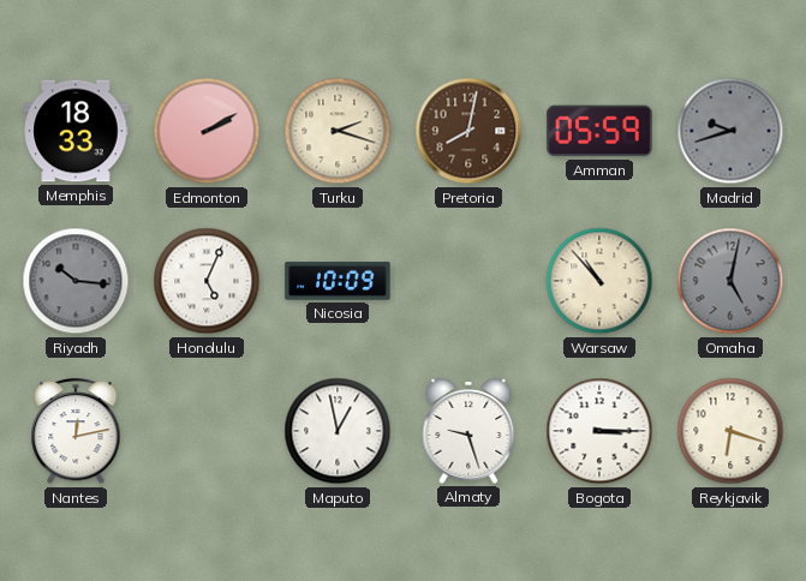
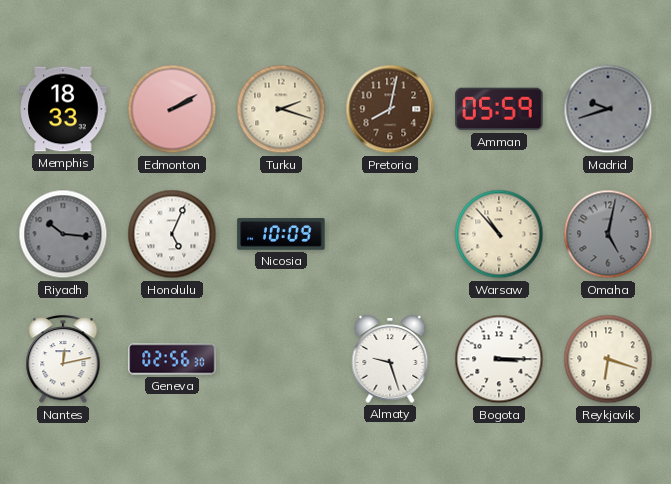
Geneva: none -> 02:56
Maputo: 12:58 -> none
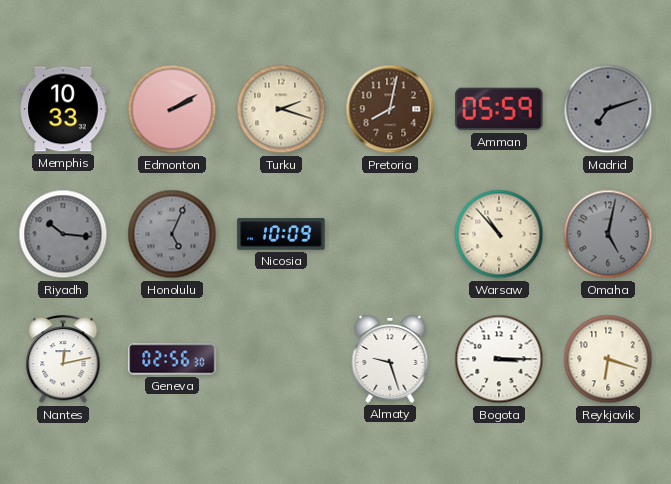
Memphis: 18:33 -> 10:33
Madrid: 9:42 -> 7:12
Honolulu dial: white -> grey
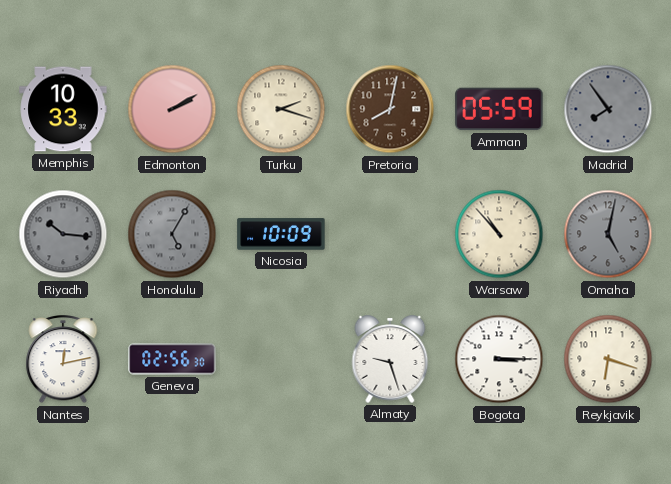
Madrid: 7:12 -> 7:54
Honolulu: 5:04 -> 5:05
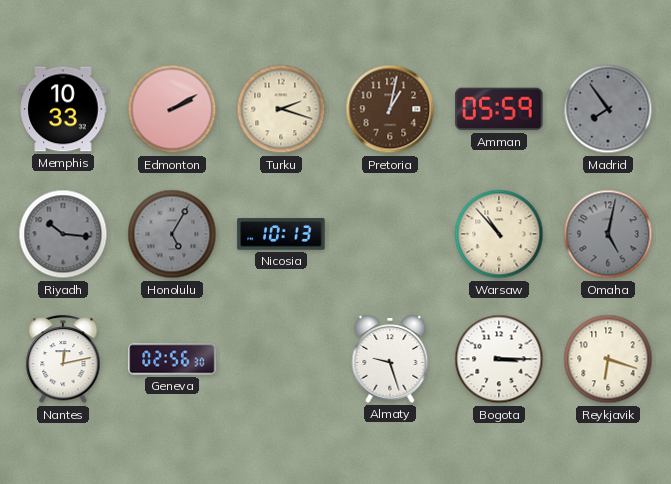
Pretoria: 8:02 -> 1:02
Nicosia: 10:09 -> 10:13
